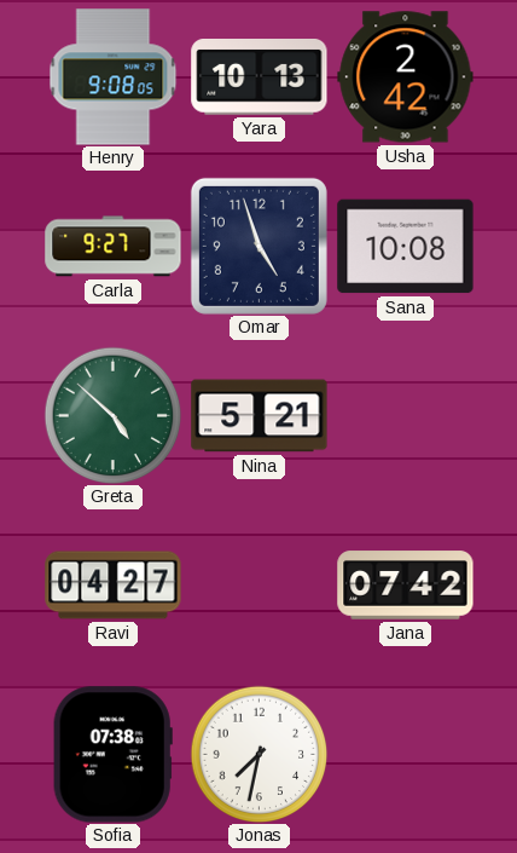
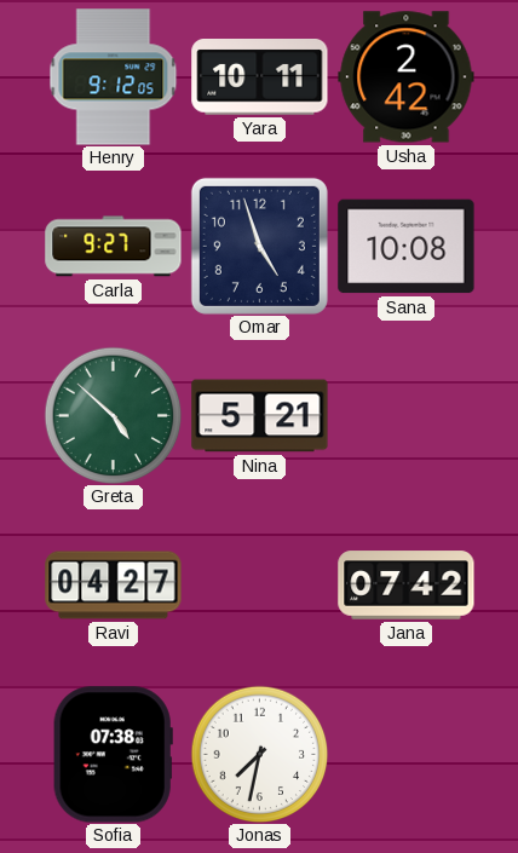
Henry: 9:08 -> 9:12
Yara: 10:13 -> 10:11
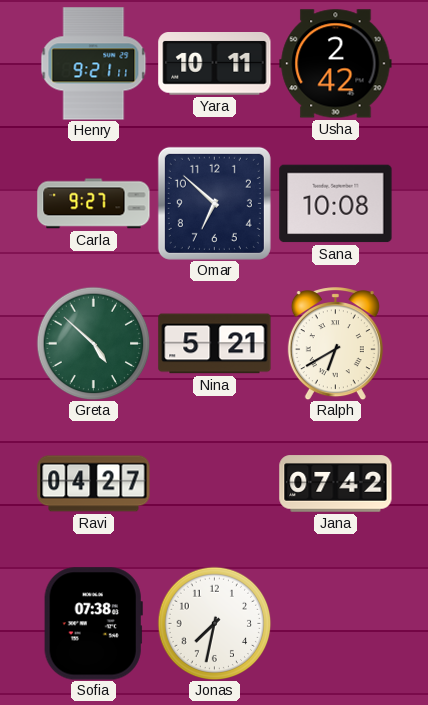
Henry: 9:12 -> 9:21
Omar: 4:57 -> 6:52
Ralph: none -> 6:40
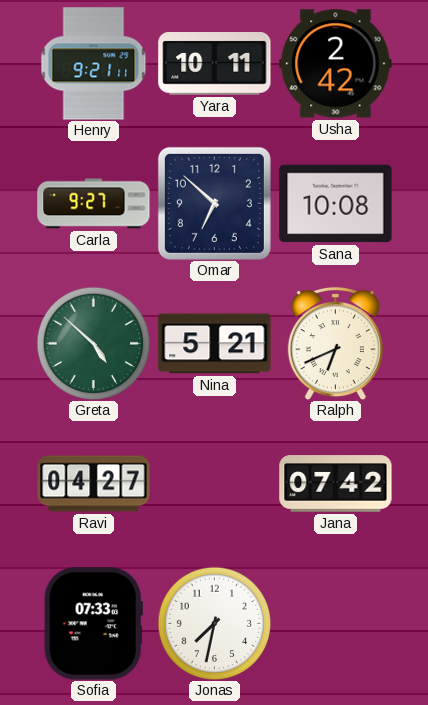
Ralph: 6:40 -> 6:41
Sofia: 07:38 -> 07:33
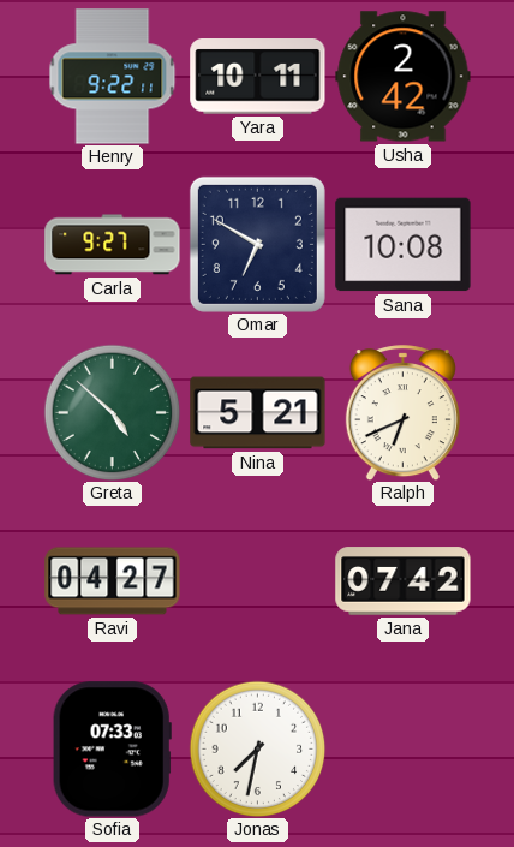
Henry: 9:21 -> 9:22
Omar: 6:52 -> 6:50
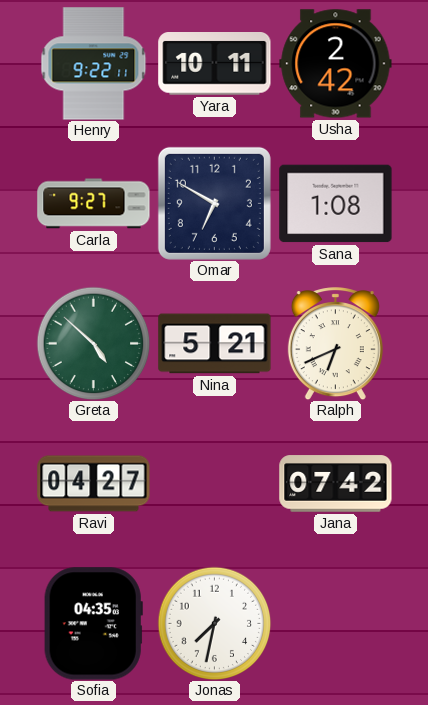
Sana: 10:08 -> 1:08
Sofia: 07:33 -> 04:35
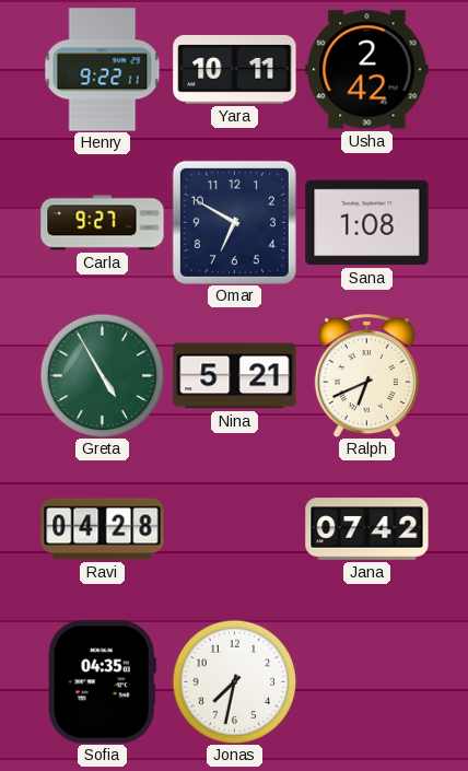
Greta: 4:52 -> 4:55
Ravi: 04:27 -> 04:28
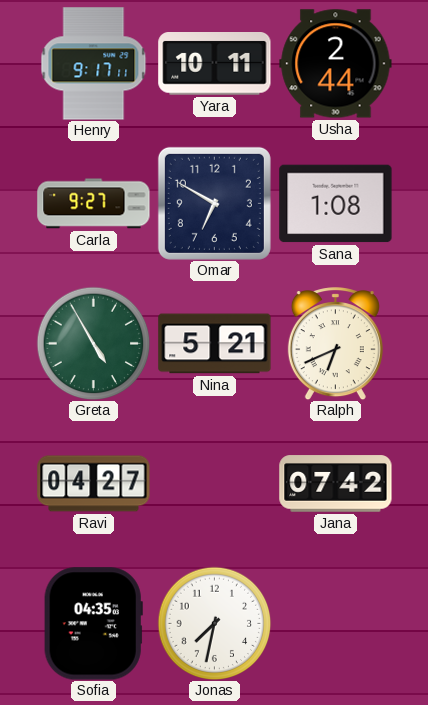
Henry: 9:22 -> 9:17
Usha: 2:42 -> 2:44
Ravi: 04:28 -> 04:27
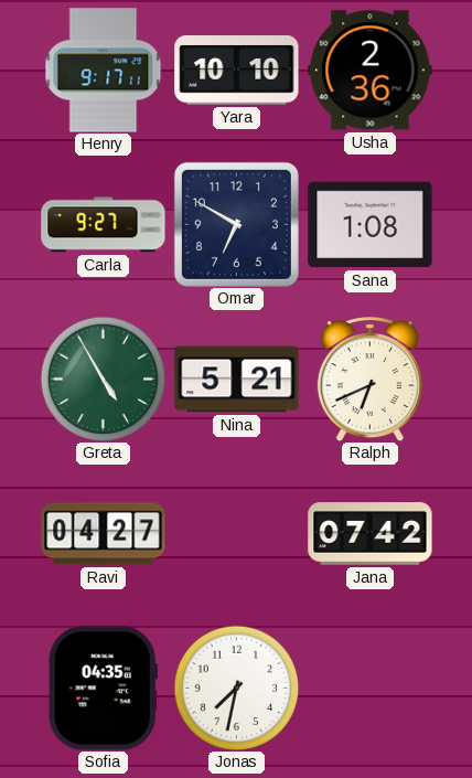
Yara: 10:11 -> 10:10
Usha: 2:44 -> 2:36
